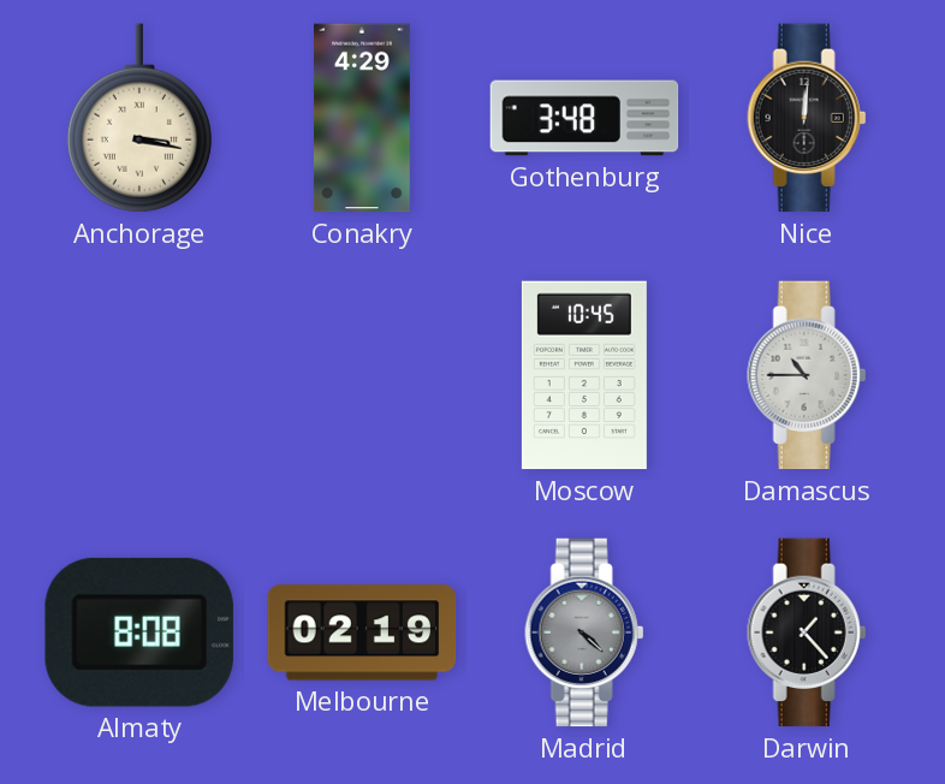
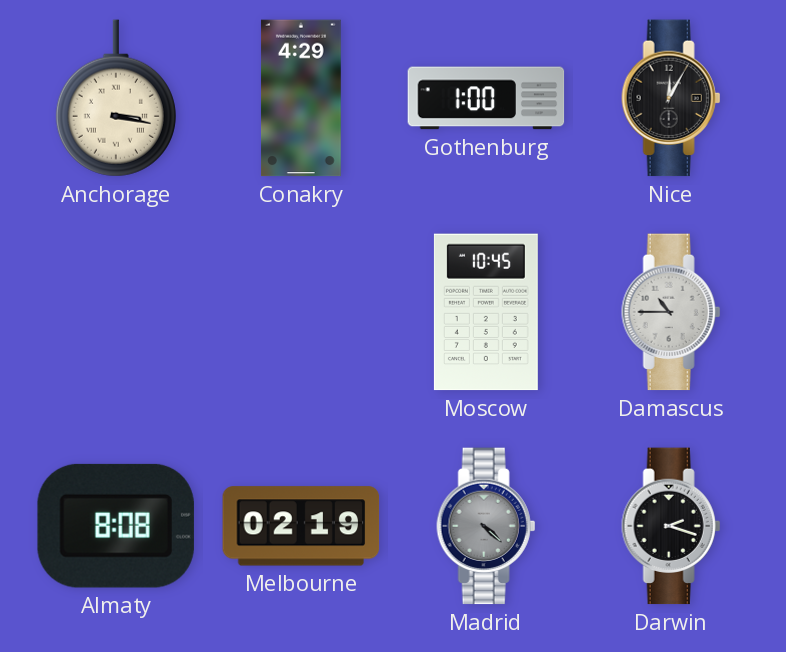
Gothenburg: 3:48 -> 1:00
Nice: 12:01 -> 12:05
Darwin: 1:23 -> 2:18
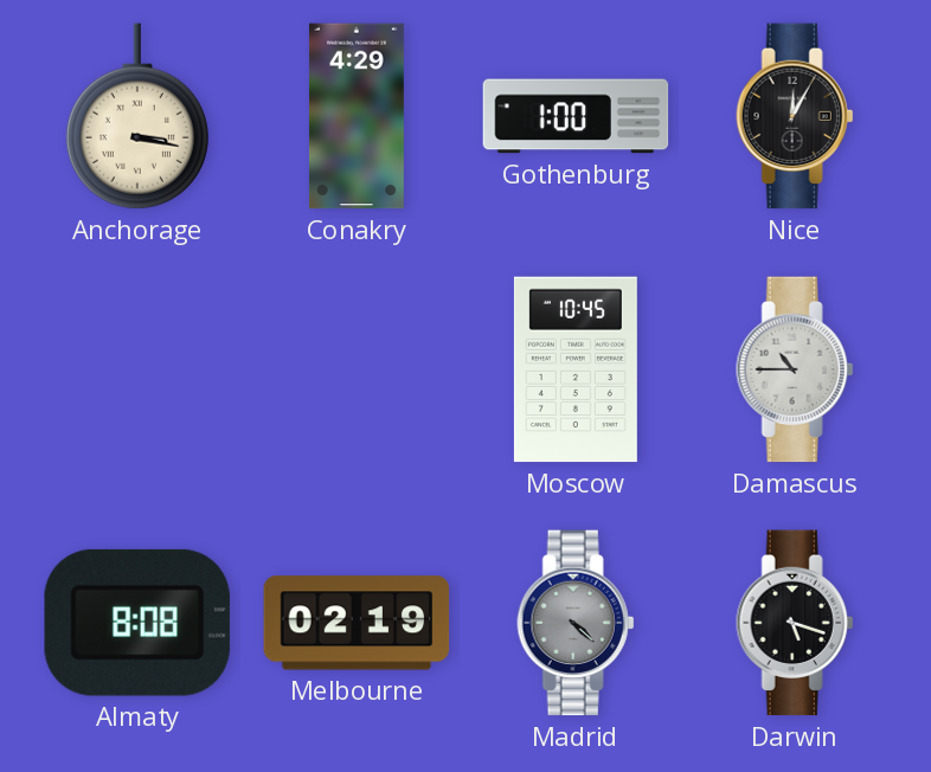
Darwin: 2:18 -> 5:18
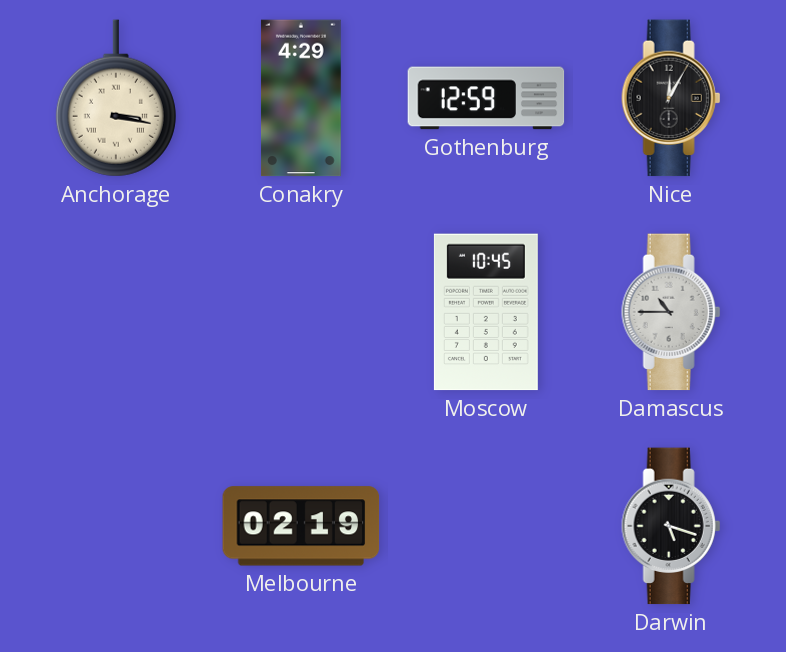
Gothenburg: 1:00 -> 12:59
Almaty: 8:08 -> none
Madrid: 4:22 -> none
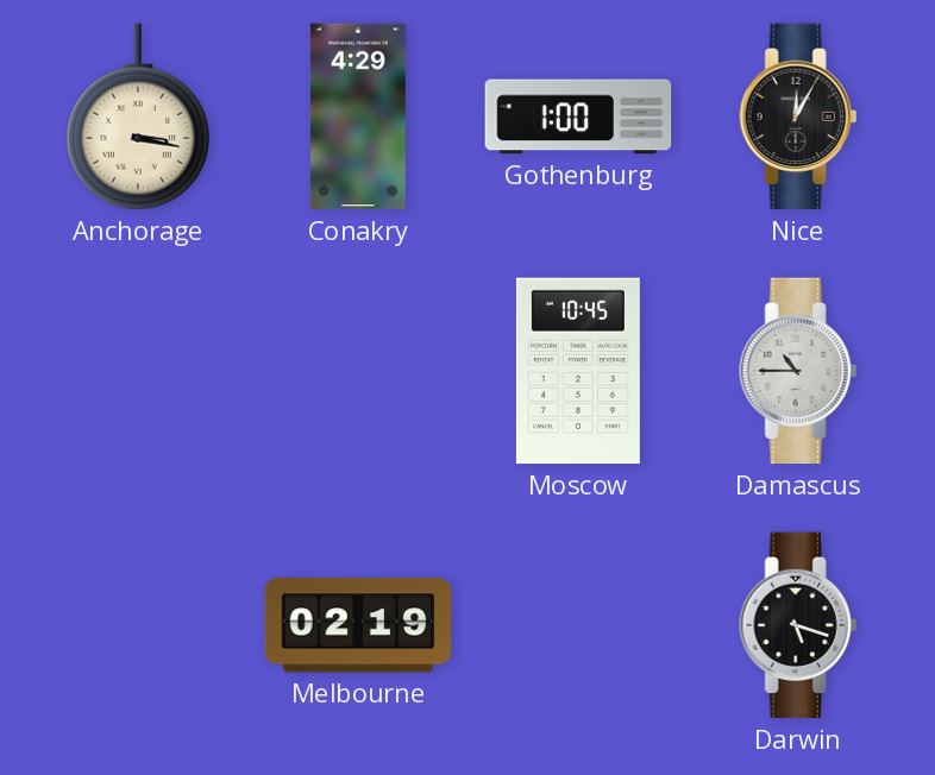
Gothenburg: 12:59 -> 1:00
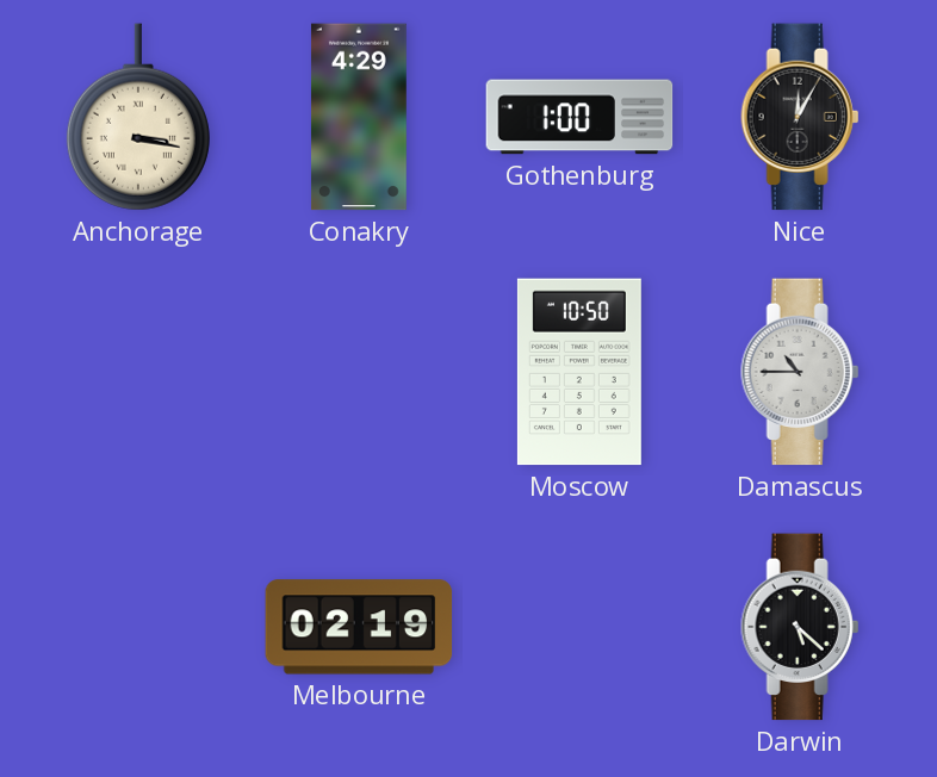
Moscow: 10:45 -> 10:50
Darwin: 5:18 -> 5:22
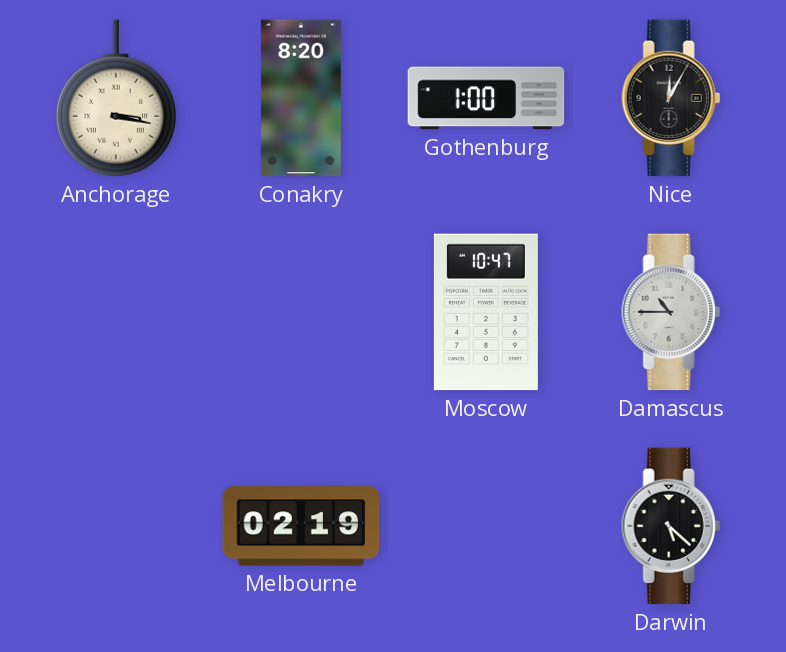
Conakry: 4:29 -> 8:20
Moscow: 10:50 -> 10:47
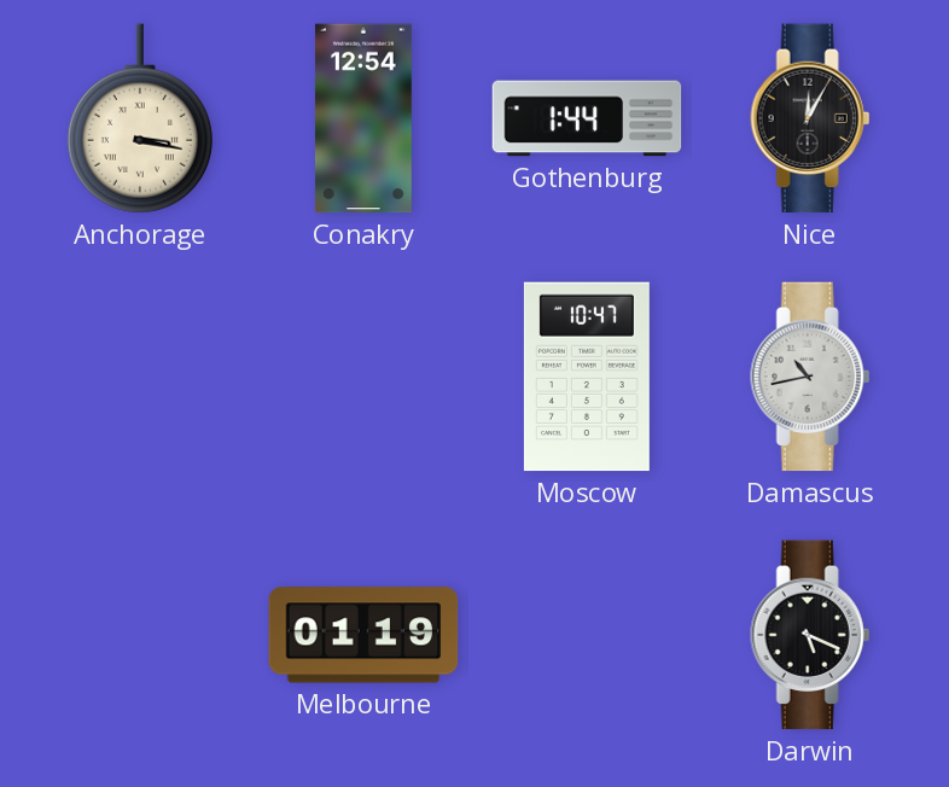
Conakry: 8:20 -> 12:54
Gothenburg: 1:00 -> 1:44
Damascus: 10:45 -> 10:43
Melbourne: 02:19 -> 01:19
Darwin: 5:22 -> 5:19
